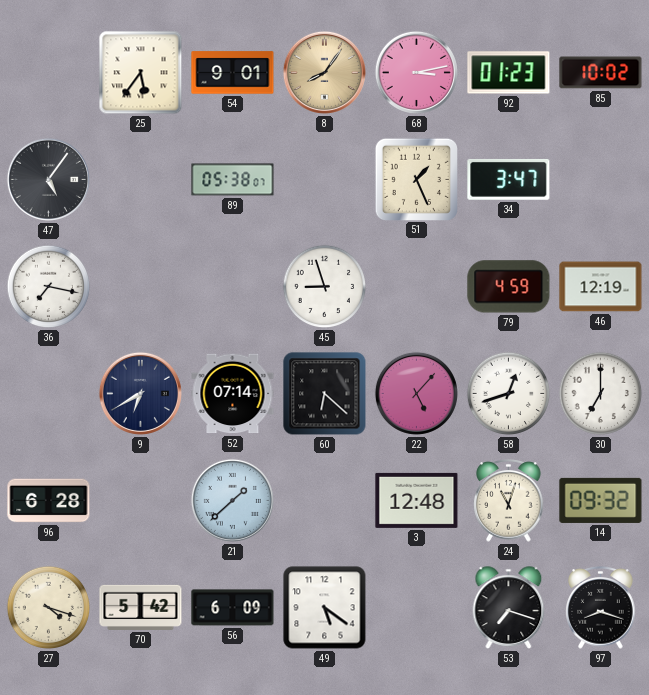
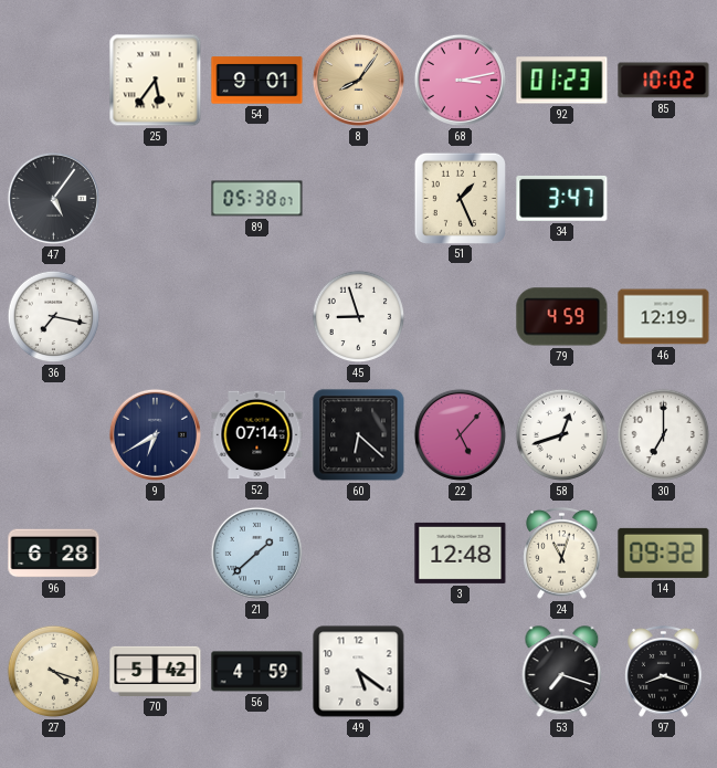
56: 6:09 -> 4:59
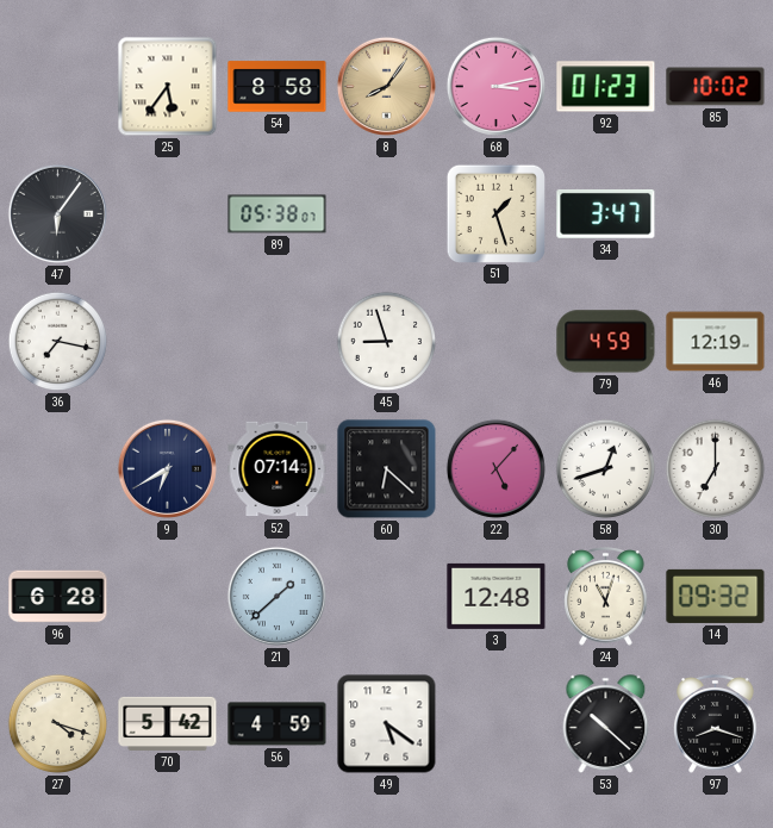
54: 9:01 -> 8:58
47: 5:06 -> 6:06
51: 1:26 -> 1:27
53: 7:18 -> 10:22
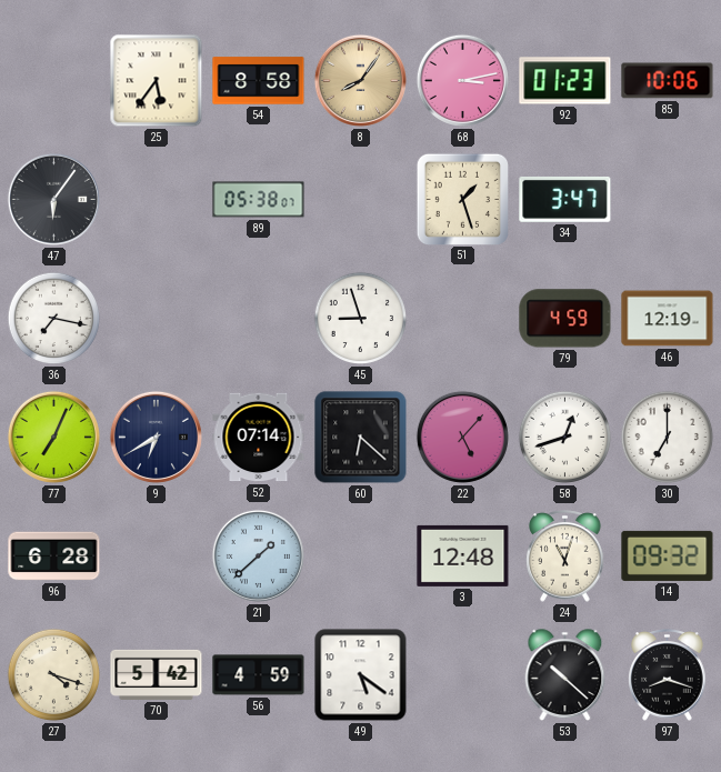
85: 10:02 -> 10:06
77: none -> 7:04
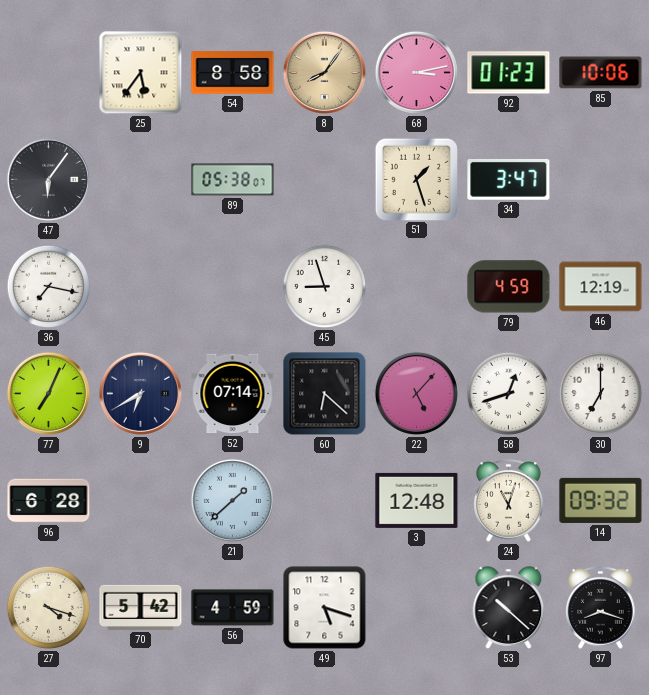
49: 5:21 -> 5:18
